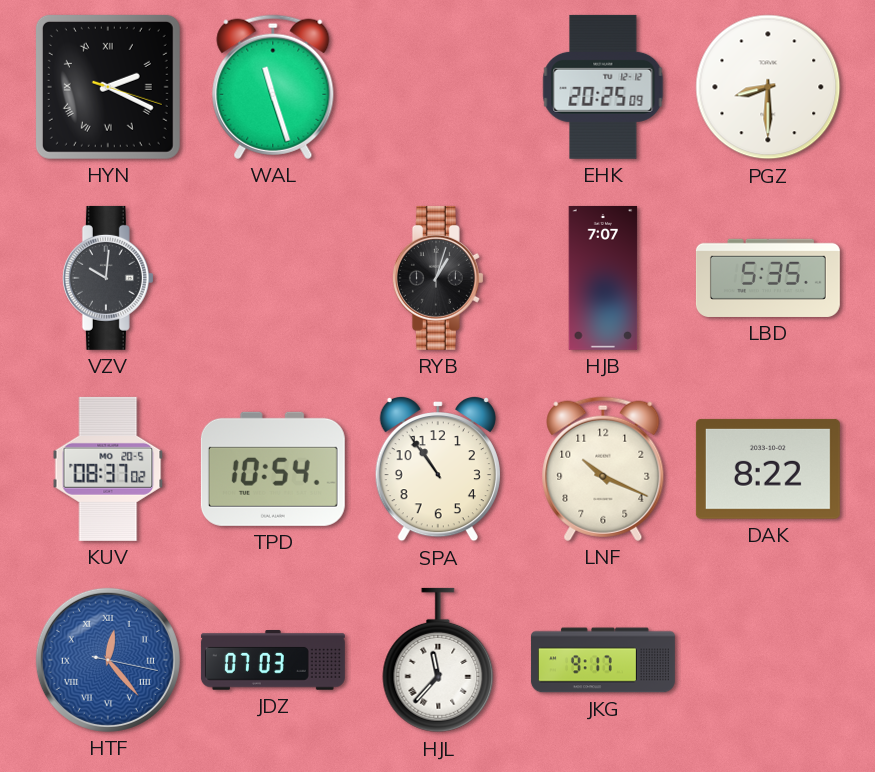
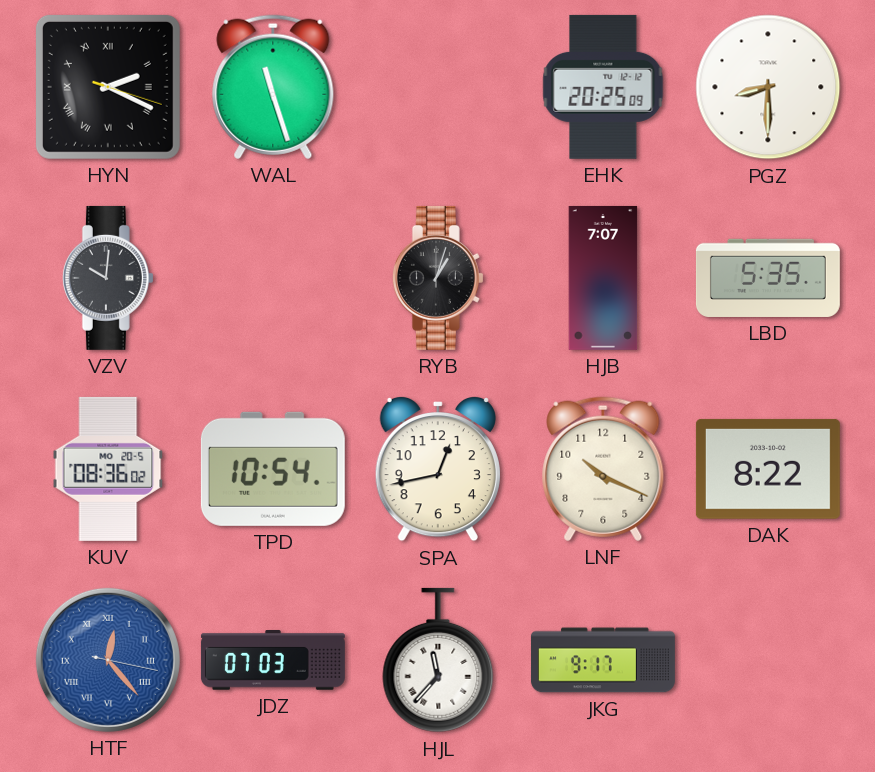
KUV: 08:37 -> 08:36
SPA: 10:54 -> 12:43
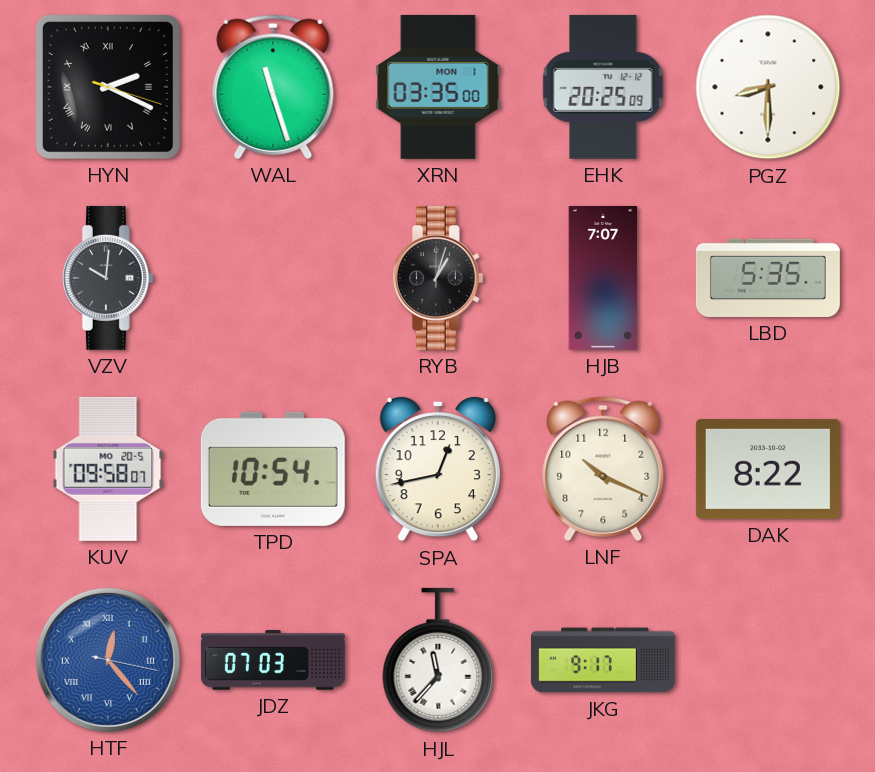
XRN: none -> 03:35
KUV: 08:36 -> 09:58
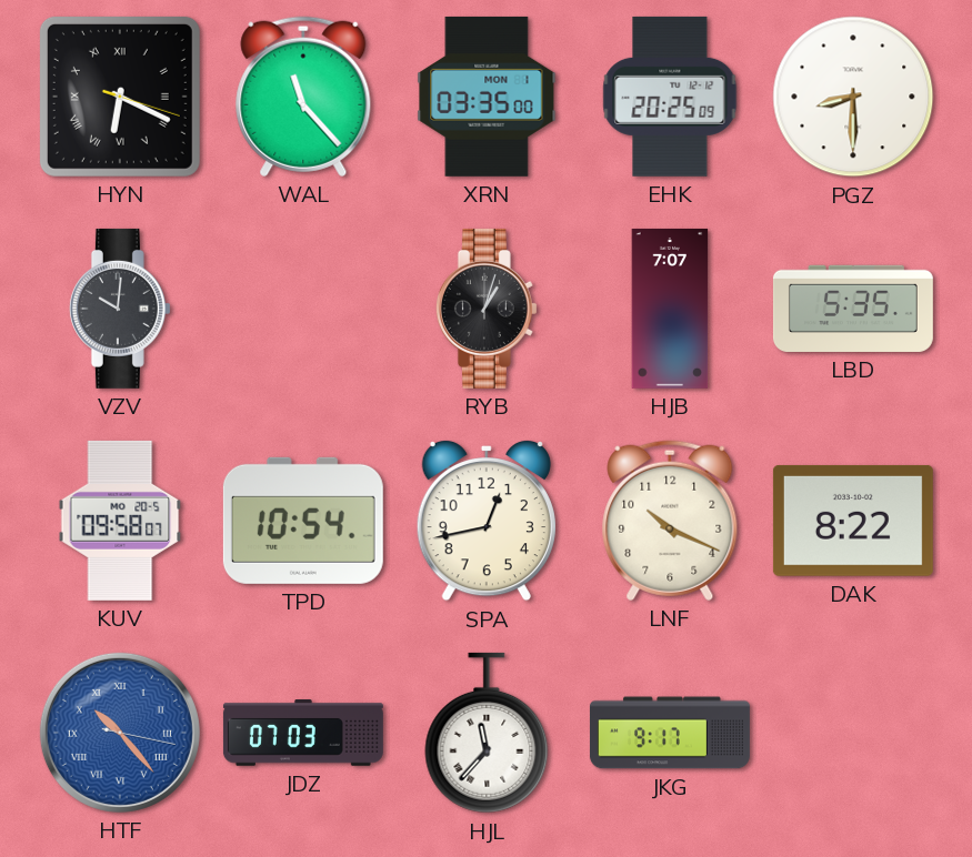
HYN: 2:19 -> 6:19
WAL: 11:27 -> 11:23
HTF: 12:23 -> 10:23
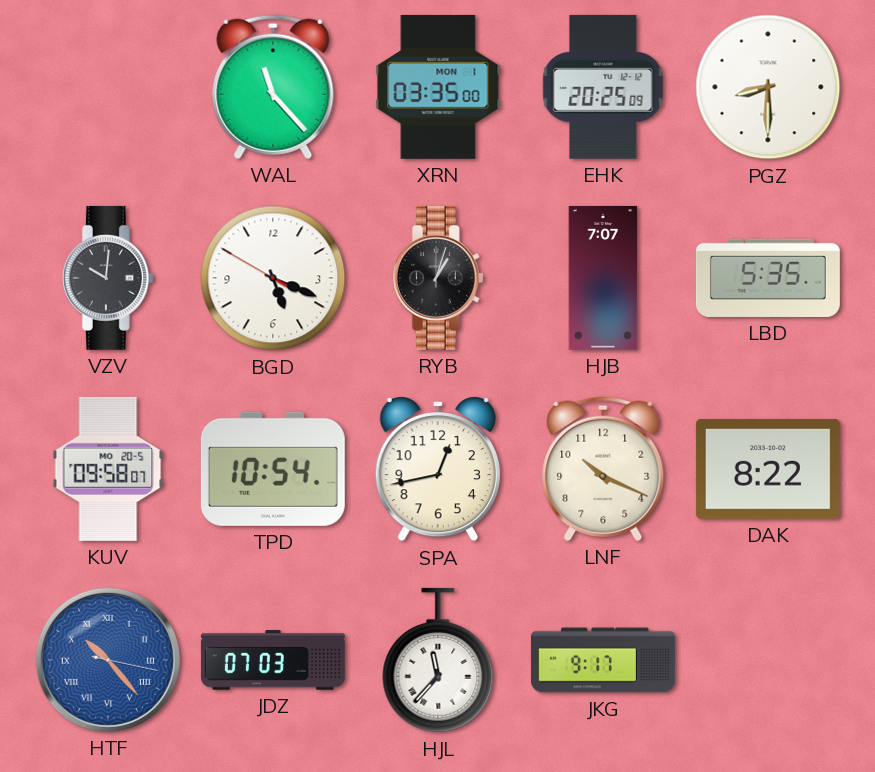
HYN: 6:19 -> none
BGD: none -> 5:18
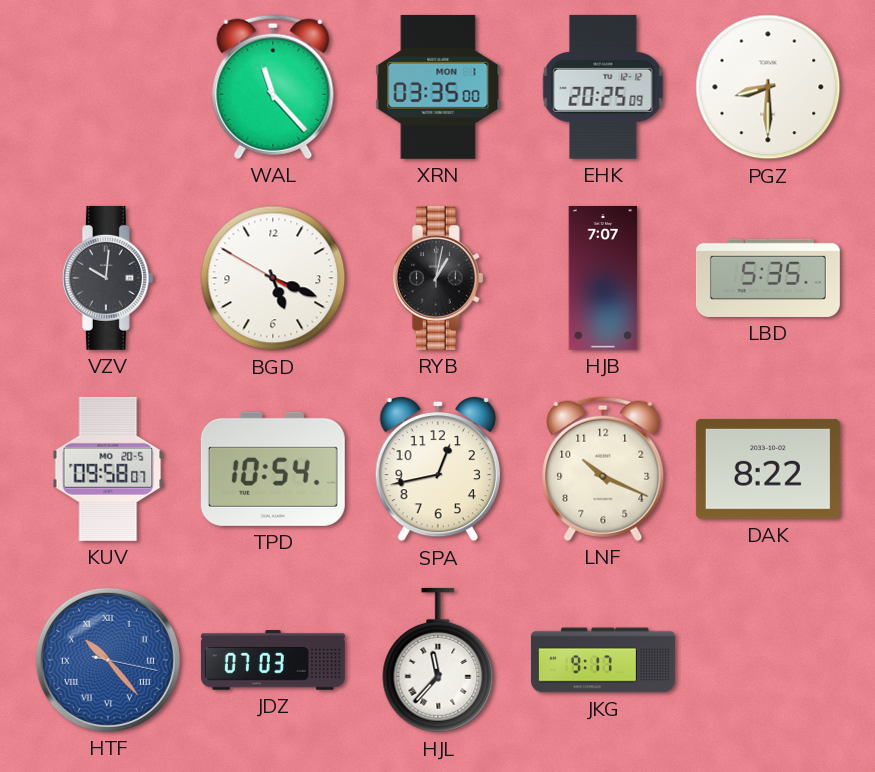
RYB: 1:03 -> 1:02
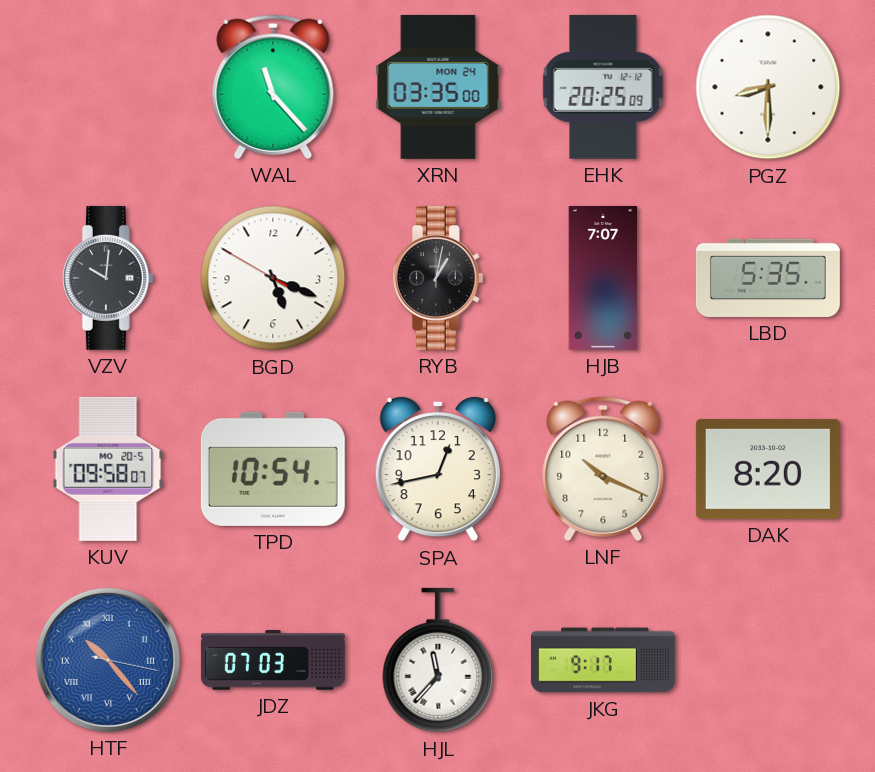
XRN date: MON 1 -> MON 24
DAK: 8:22 -> 8:20
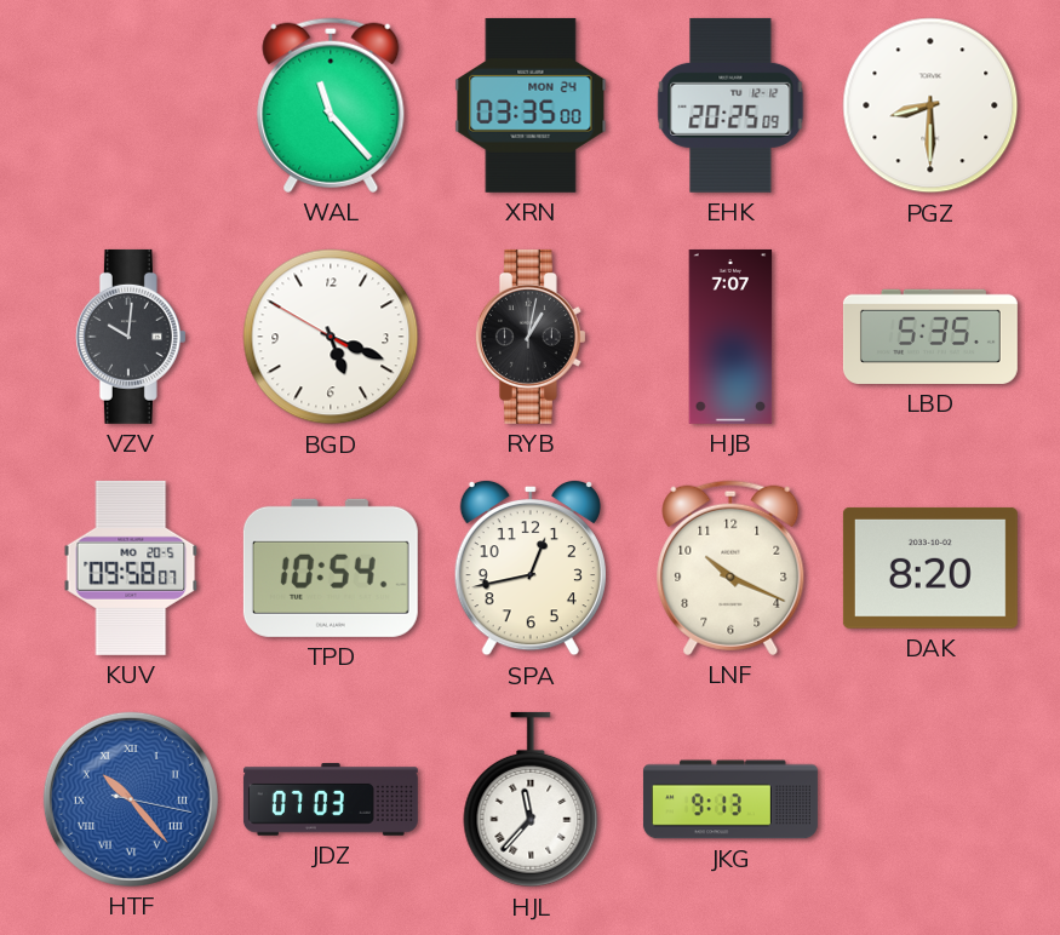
JKG: 9:17 -> 9:13
